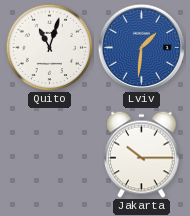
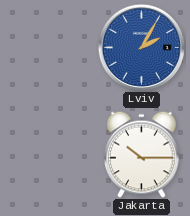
Quito: 11:03 -> none
Lviv: 1:31 -> 2:05
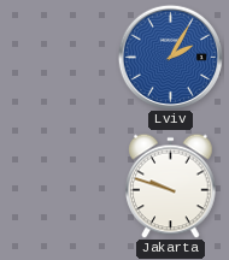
Jakarta: 10:15 -> 9:48
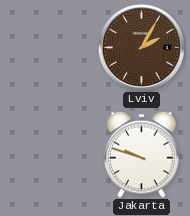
Lviv dial: blue -> brown
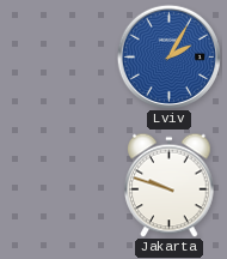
Lviv dial: brown -> blue
